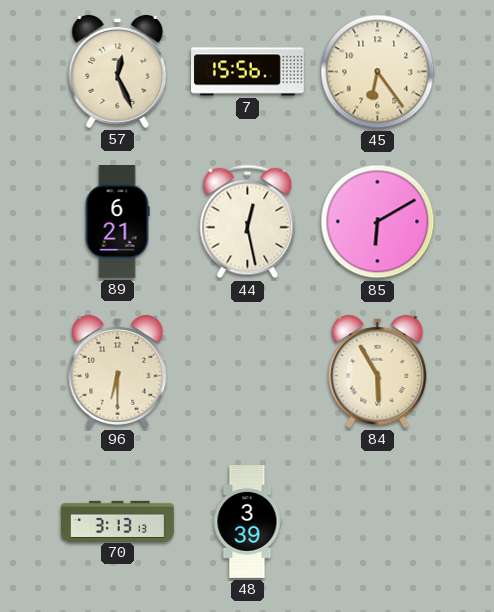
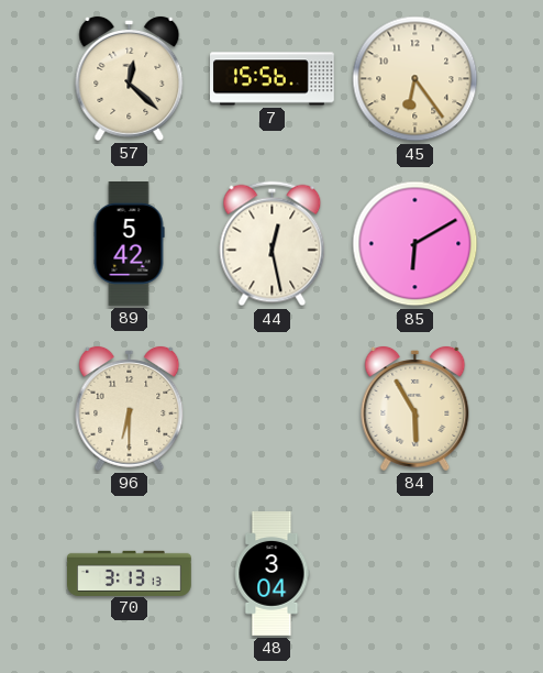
57: 12:26 -> 12:22
89: 6:21 -> 5:42
48: 3:39 -> 3:04
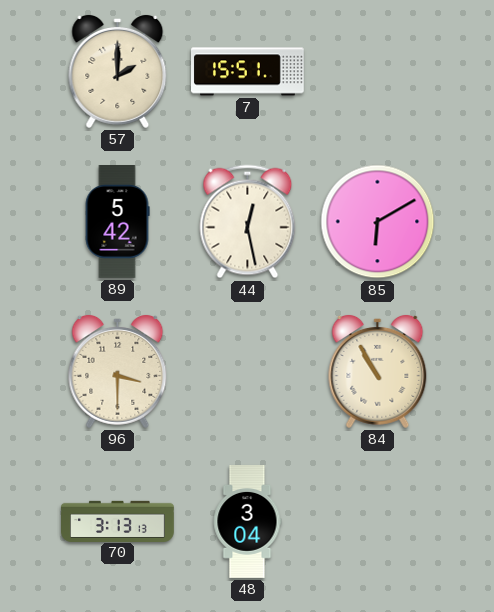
57: 12:22 -> 2:00
7: 15:56 -> 15:51
45: 6:24 -> none
96: 6:30 -> 3:30
84: 5:55 -> 10:55
